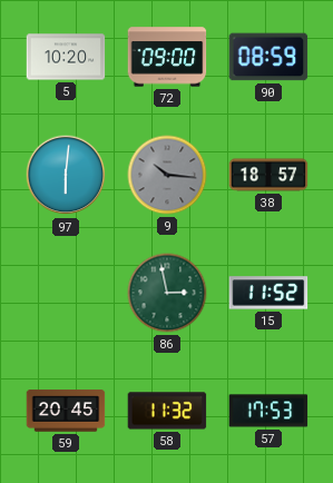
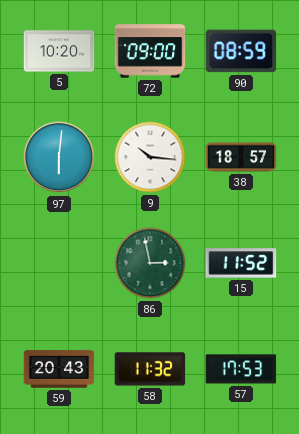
9 dial: grey -> white
59: 20:45 -> 20:43
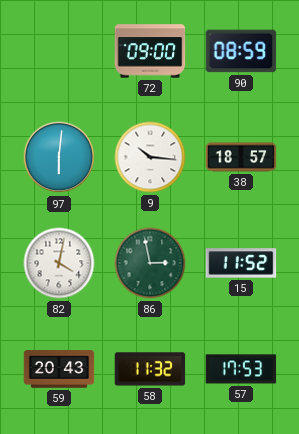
5: 10:20 -> none
82: none -> 4:02
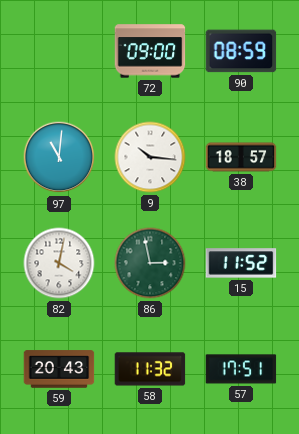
97: 6:01 -> 11:01
57: 17:53 -> 17:51
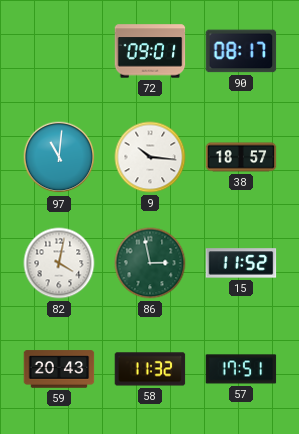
72: 09:00 -> 09:01
90: 08:59 -> 08:17
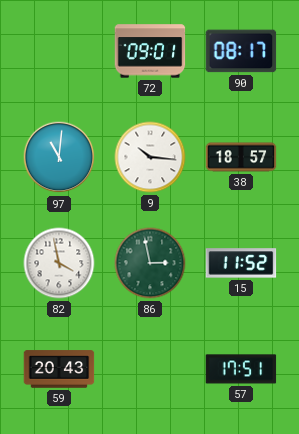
82: 4:02 -> 3:58
58: 11:32 -> none
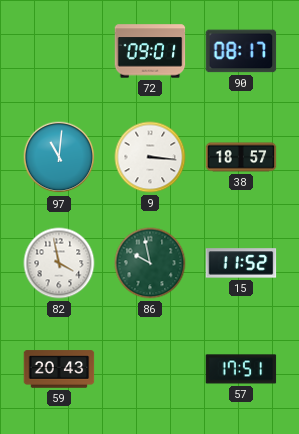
9: 10:16 -> 3:16
86: 2:58 -> 9:58
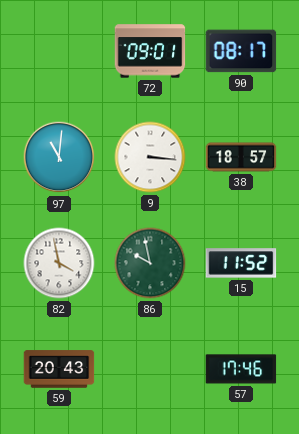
57: 17:51 -> 17:46
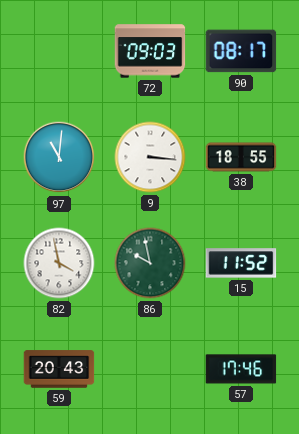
72: 09:01 -> 09:03
38: 18:57 -> 18:55
